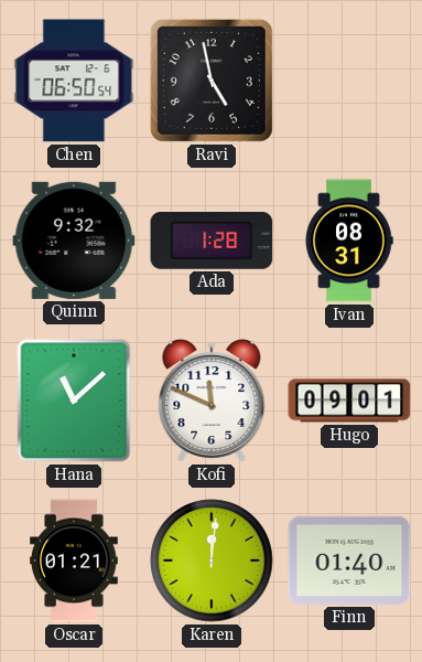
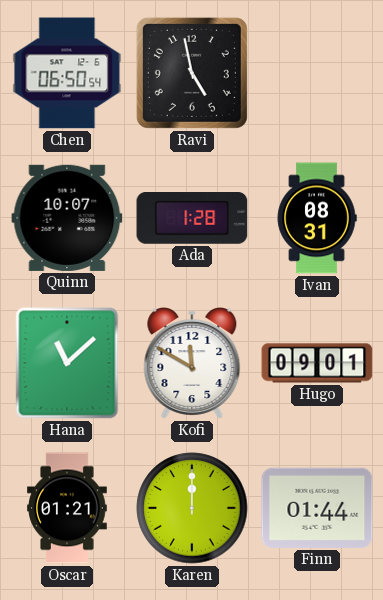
Quinn: 9:32 -> 10:07
Kofi: 11:49 -> 11:50
Karen: 12:01 -> 12:00
Finn: 01:40 -> 01:44
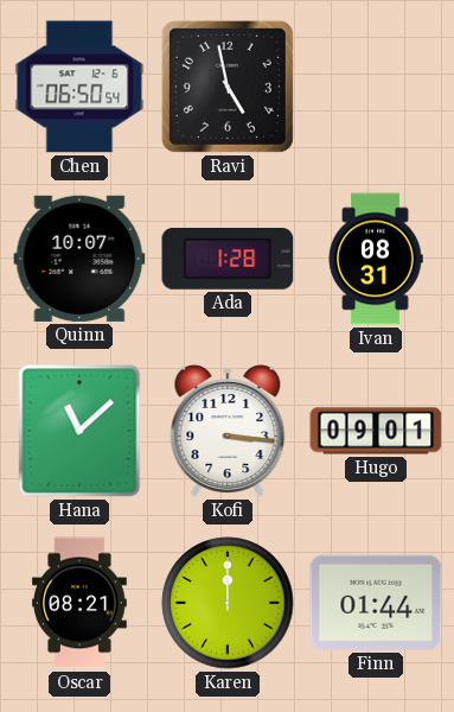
Kofi: 11:50 -> 3:16
Oscar: 01:21 -> 08:21
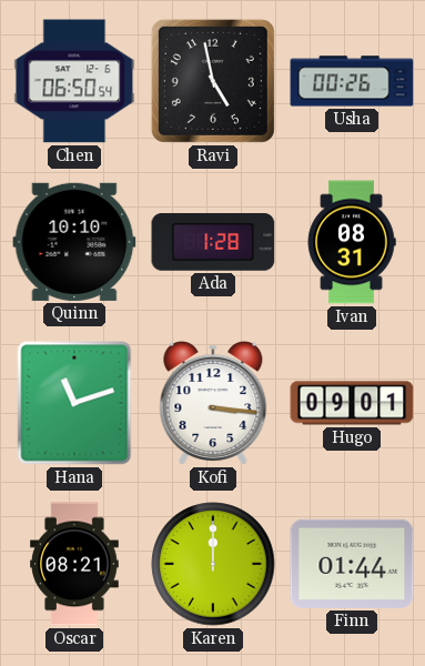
Usha: none -> 00:26
Quinn: 10:07 -> 10:10
Hana: 11:08 -> 11:12
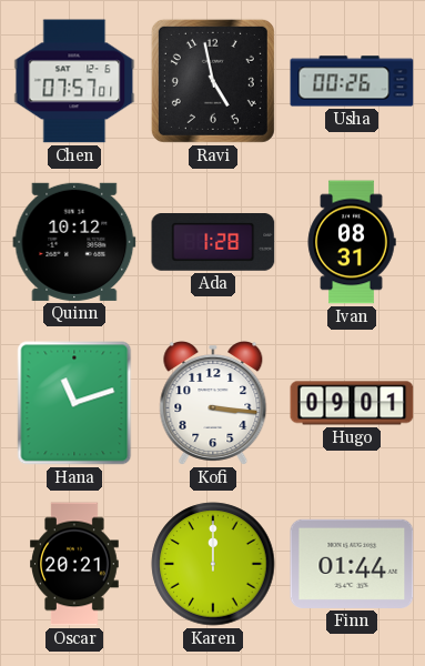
Chen: 06:50 -> 07:57
Quinn: 10:10 -> 10:12
Oscar: 08:21 -> 20:21
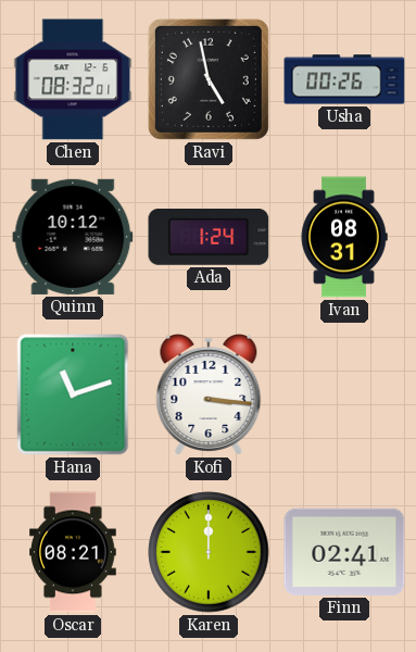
Chen: 07:57 -> 08:32
Ada: 1:28 -> 1:24
Hugo: 09:01 -> none
Oscar: 20:21 -> 08:21
Finn: 01:44 -> 02:41
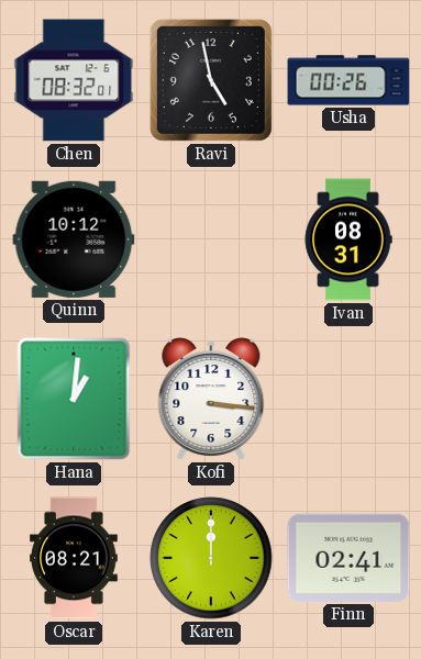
Ada: 1:24 -> none
Hana: 11:12 -> 1:01
